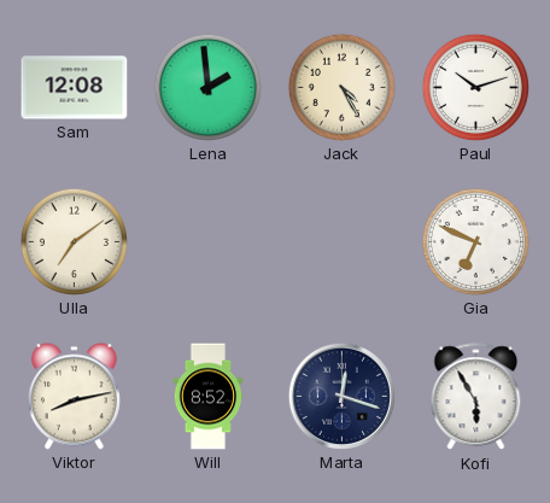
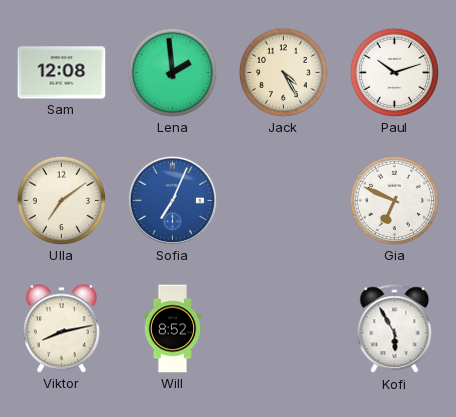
Sofia: none -> 7:04
Marta: 12:18 -> none
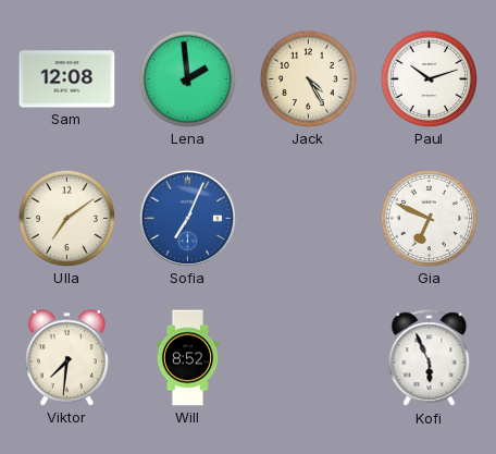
Viktor: 8:13 -> 7:31
Kofi: 5:55 -> 5:56
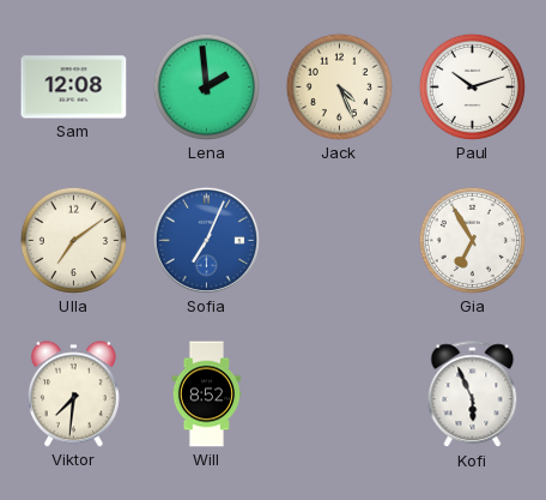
Jack: 4:25 -> 4:26
Gia: 6:49 -> 6:55
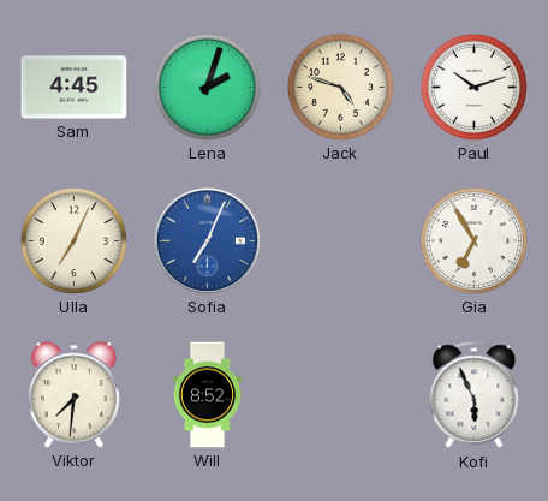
Sam: 12:08 -> 4:45
Lena: 1:59 -> 2:03
Jack: 4:26 -> 4:48
Ulla: 7:09 -> 7:04
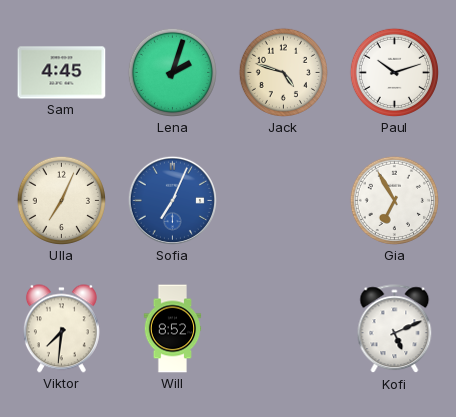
Kofi: 5:56 -> 5:11
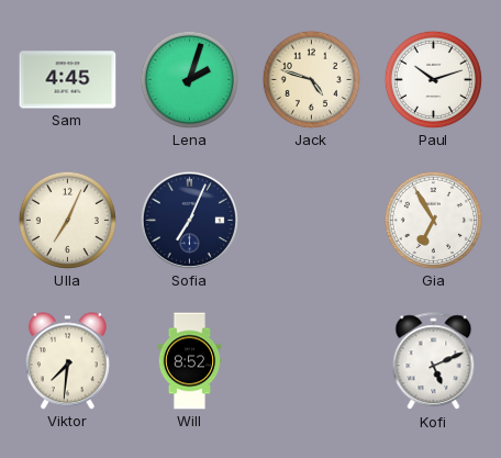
Sofia dial: blue -> navy
